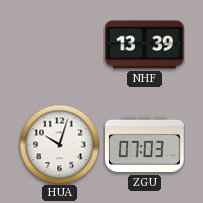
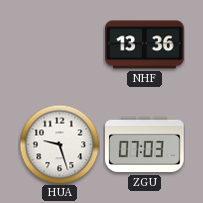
NHF: 13:39 -> 13:36
HUA: 10:03 -> 9:27
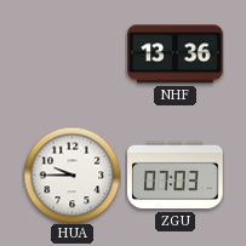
HUA: 9:27 -> 9:45
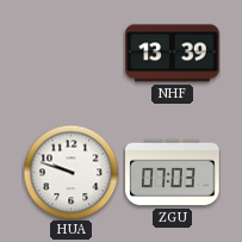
NHF: 13:36 -> 13:39
HUA: 9:45 -> 9:48
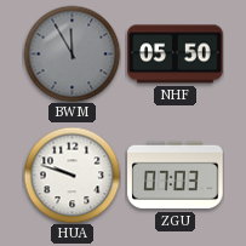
BWM: none -> 11:55
NHF: 13:39 -> 05:50
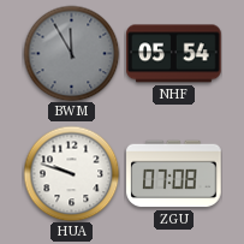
NHF: 05:50 -> 05:54
ZGU: 07:03 -> 07:08
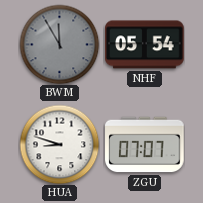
HUA: 9:48 -> 8:48
ZGU: 07:08 -> 07:07
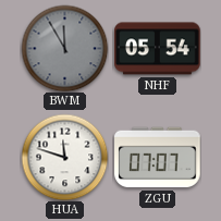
HUA: 8:48 -> 11:48
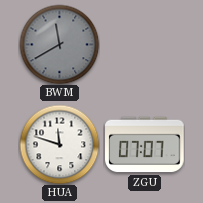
BWM: 11:55 -> 11:40
NHF: 05:54 -> none
